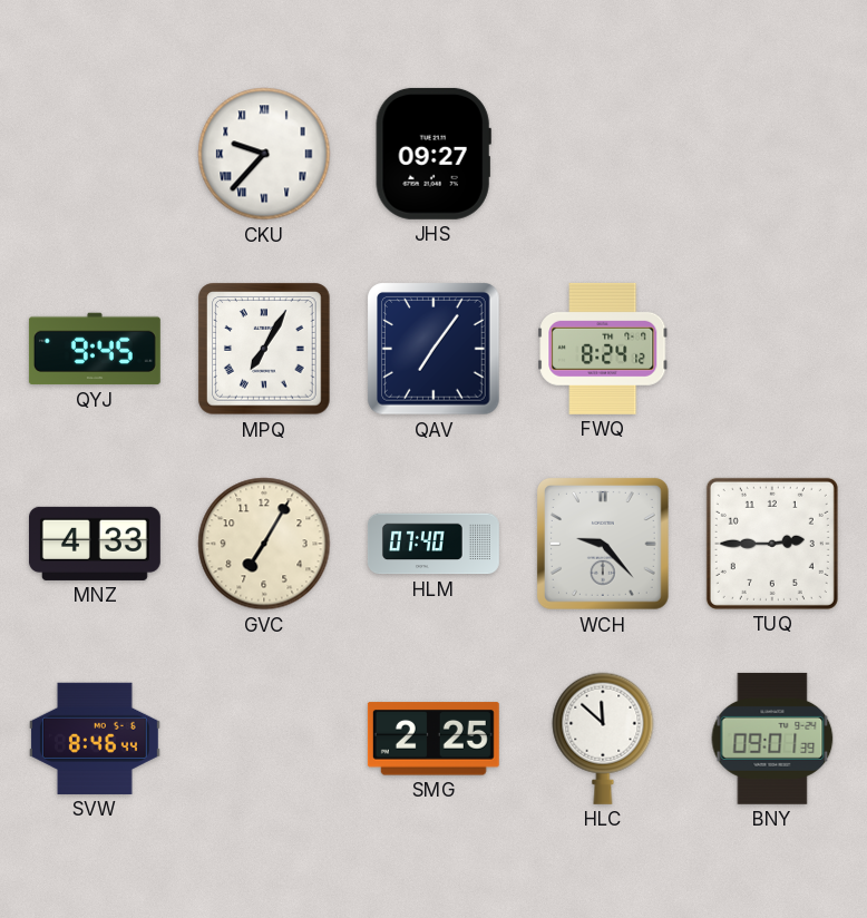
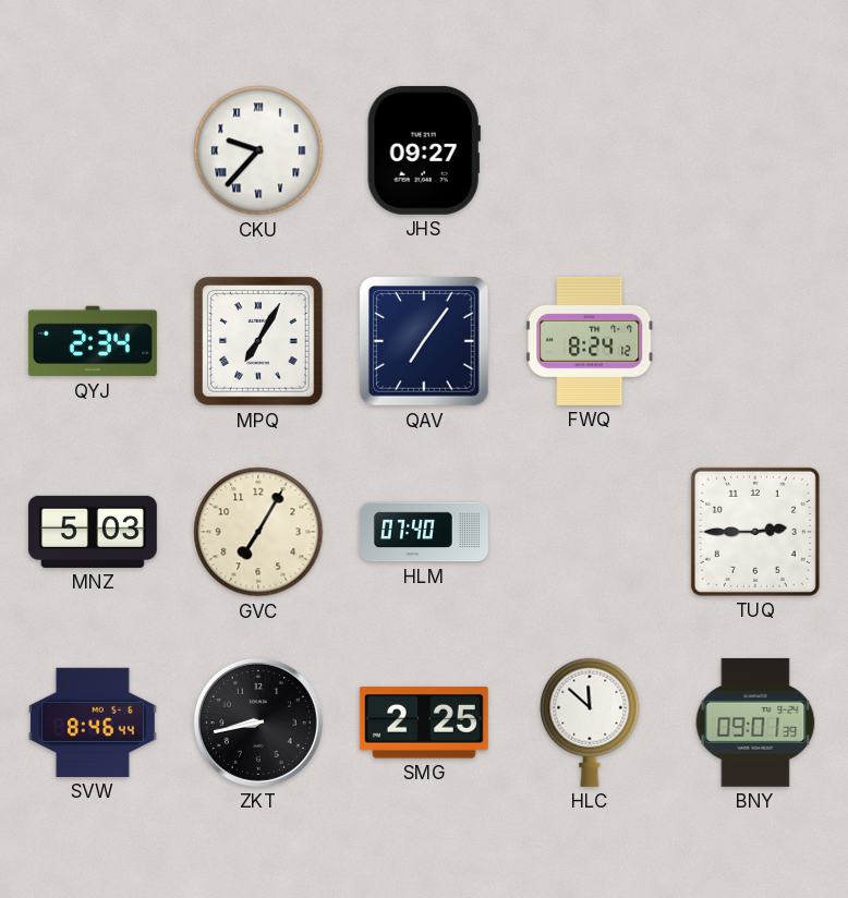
QYJ: 9:45 -> 2:34
MNZ: 4:33 -> 5:03
WCH: 9:23 -> none
ZKT: none -> 8:43
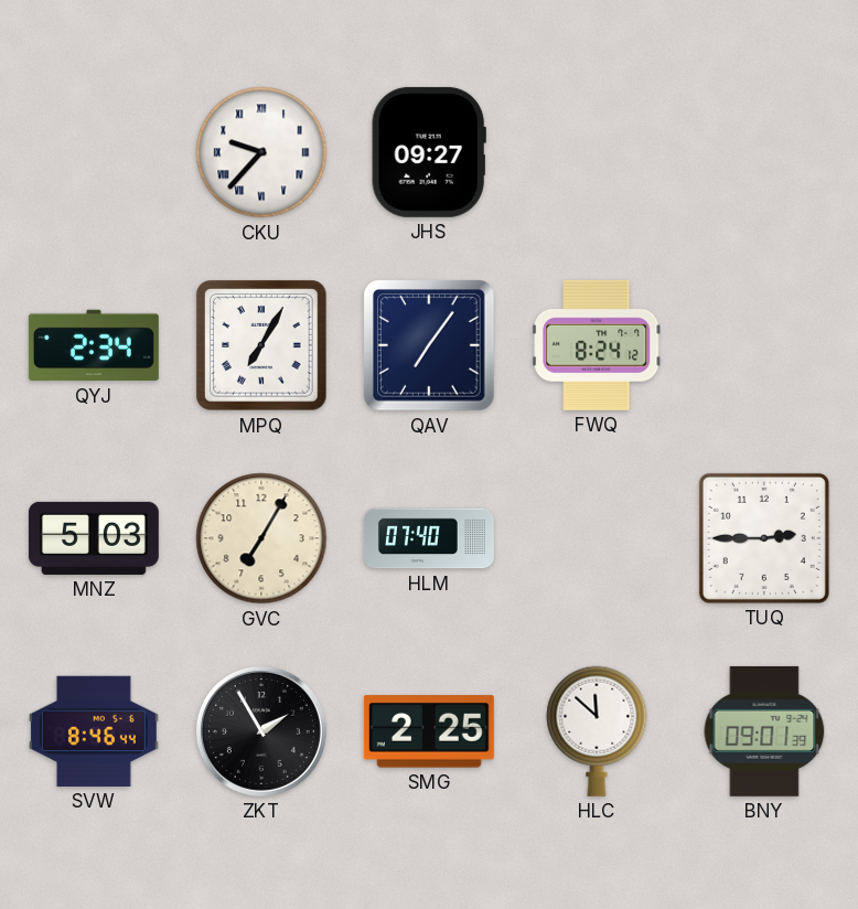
ZKT: 8:43 -> 1:55
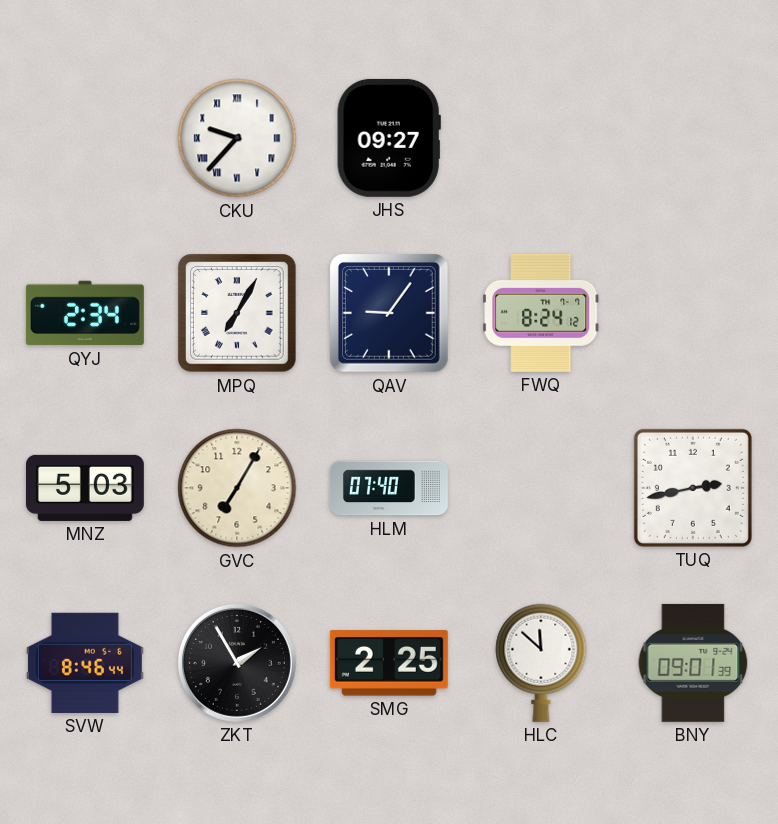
QAV: 7:06 -> 9:06
TUQ: 2:45 -> 2:43
